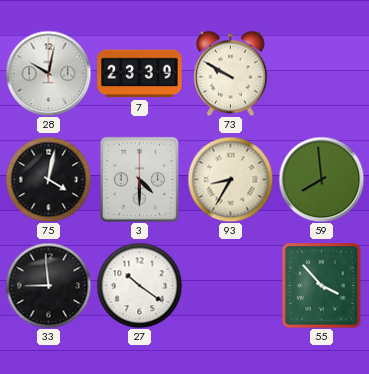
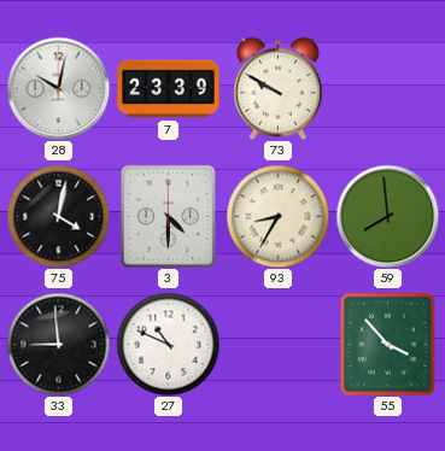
27: 10:21 -> 10:49
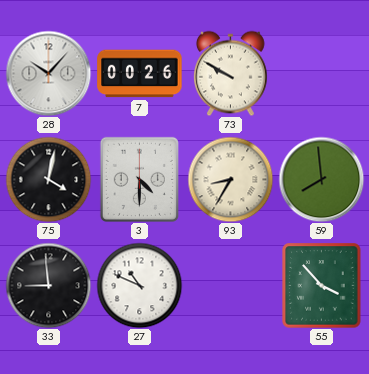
28: 10:02 -> 10:07
7: 23:39 -> 00:26
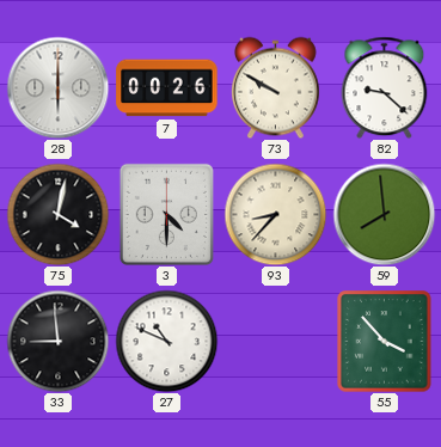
28: 10:07 -> 6:00
82: none -> 9:22
93: 8:35 -> 8:37
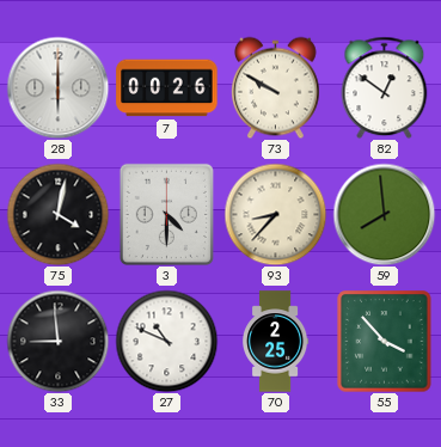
82: 9:22 -> 12:51
70: none -> 2:25
